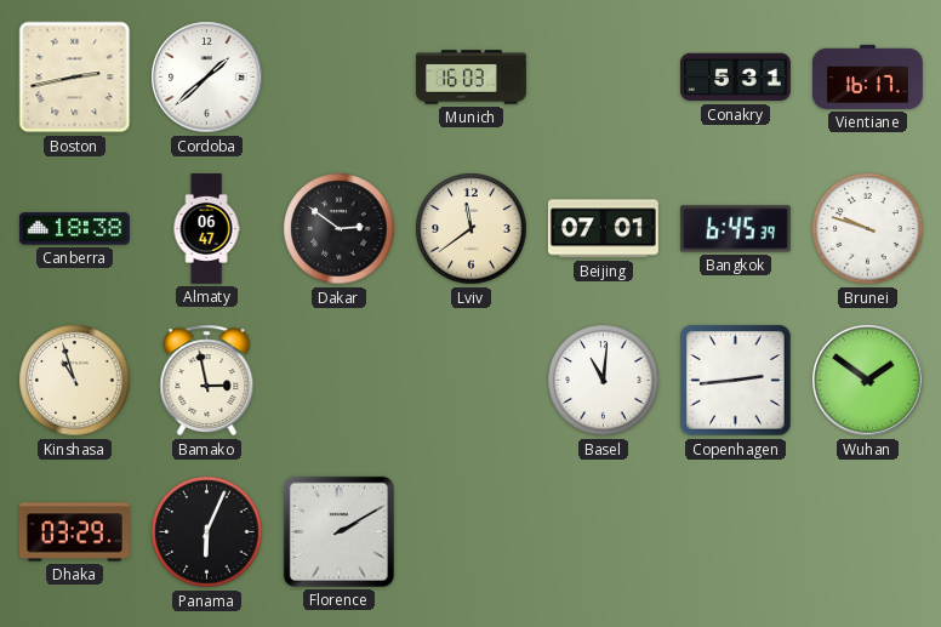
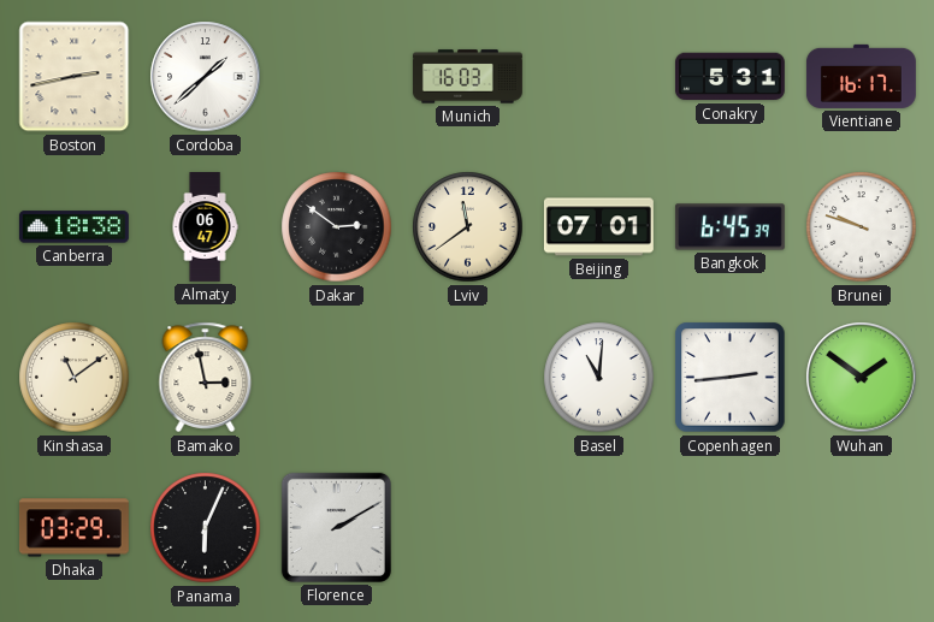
Kinshasa: 10:57 -> 11:09
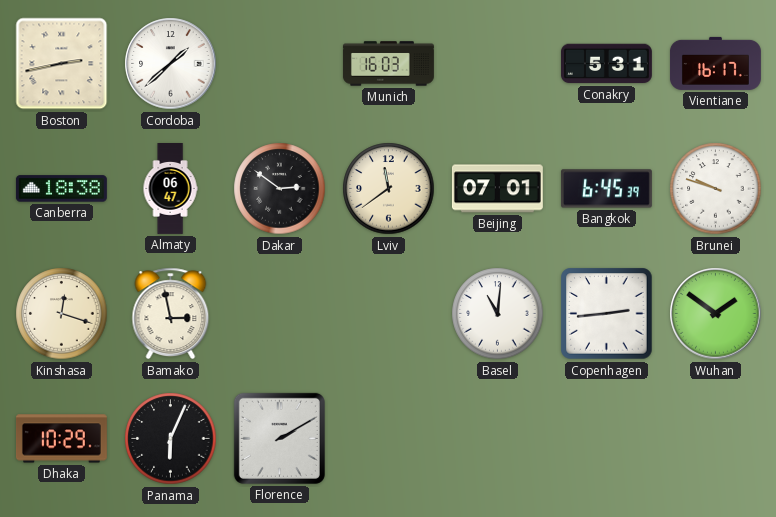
Kinshasa: 11:09 -> 12:18
Dhaka: 03:29 -> 10:29
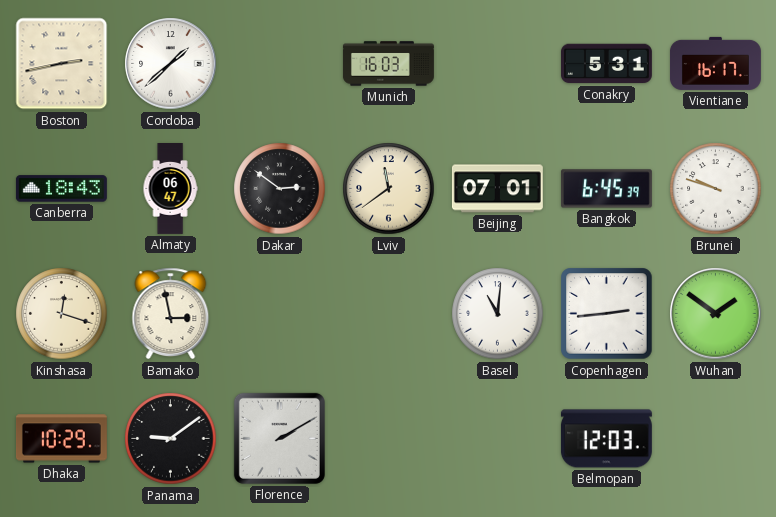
Canberra: 18:38 -> 18:43
Panama: 6:04 -> 9:09
Belmopan: none -> 12:03
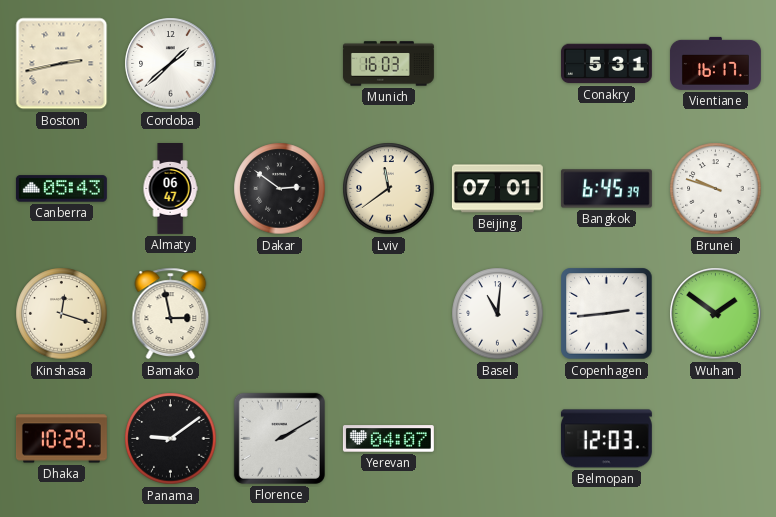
Canberra: 18:43 -> 05:43
Yerevan: none -> 04:07
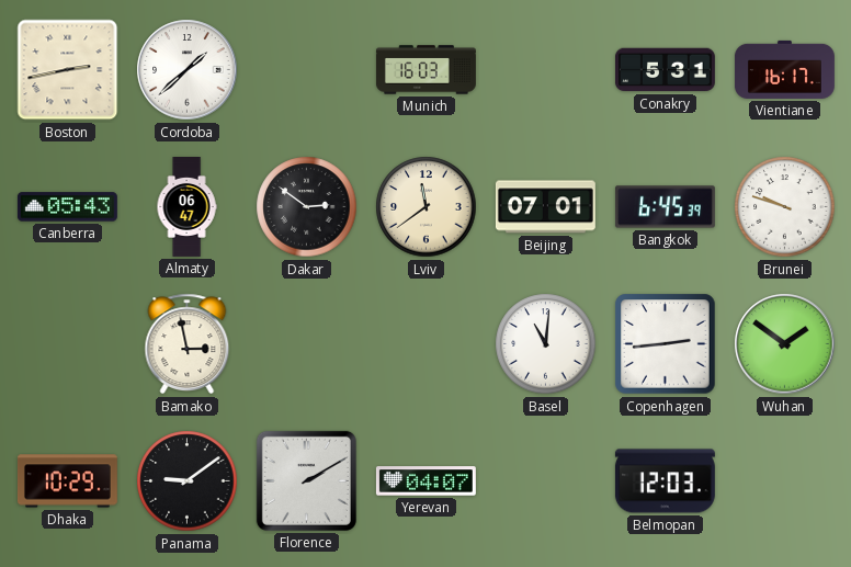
Kinshasa: 12:18 -> none
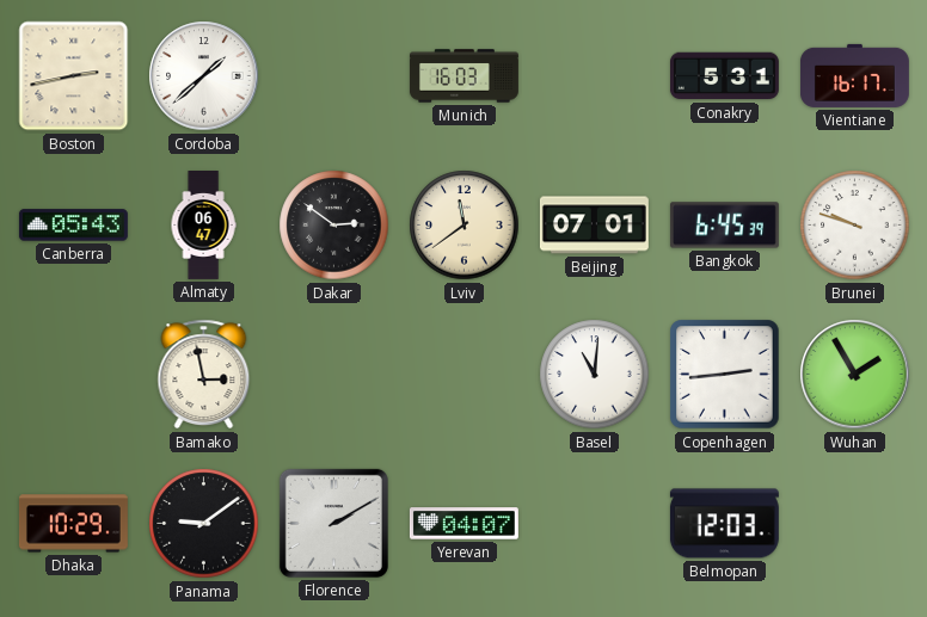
Wuhan: 1:51 -> 1:55
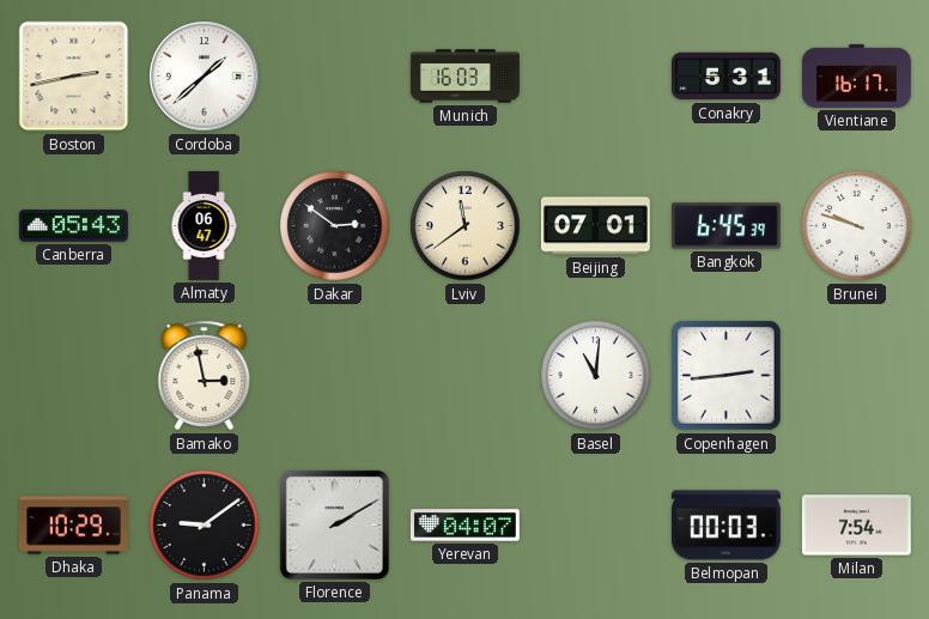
Wuhan: 1:55 -> none
Belmopan: 12:03 -> 00:03
Milan: none -> 7:54
